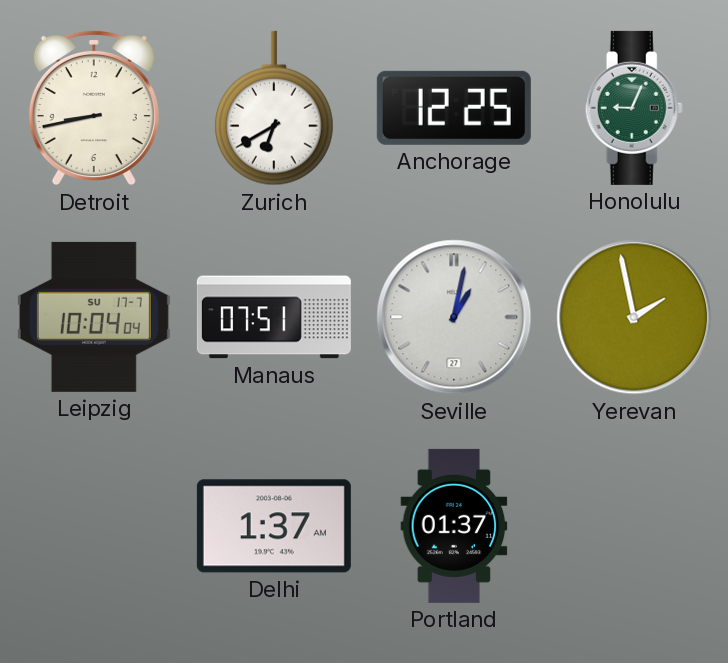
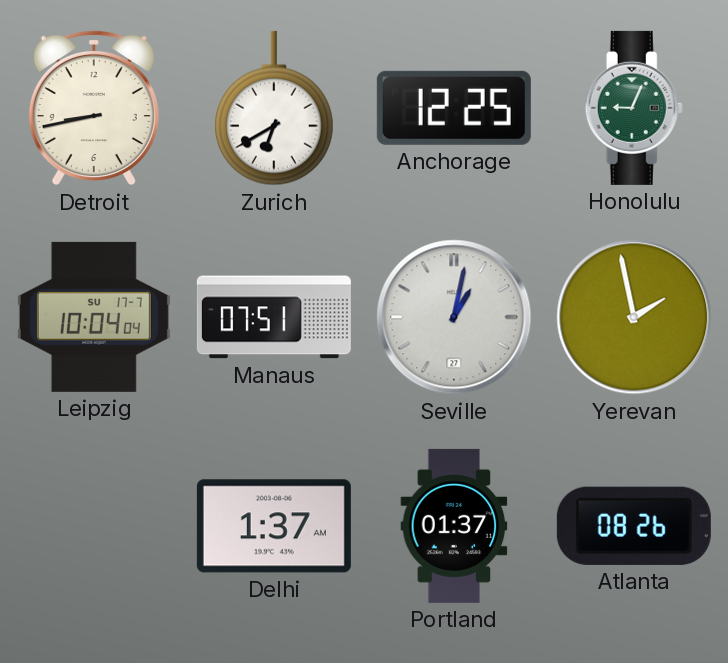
Atlanta: none -> 08:26
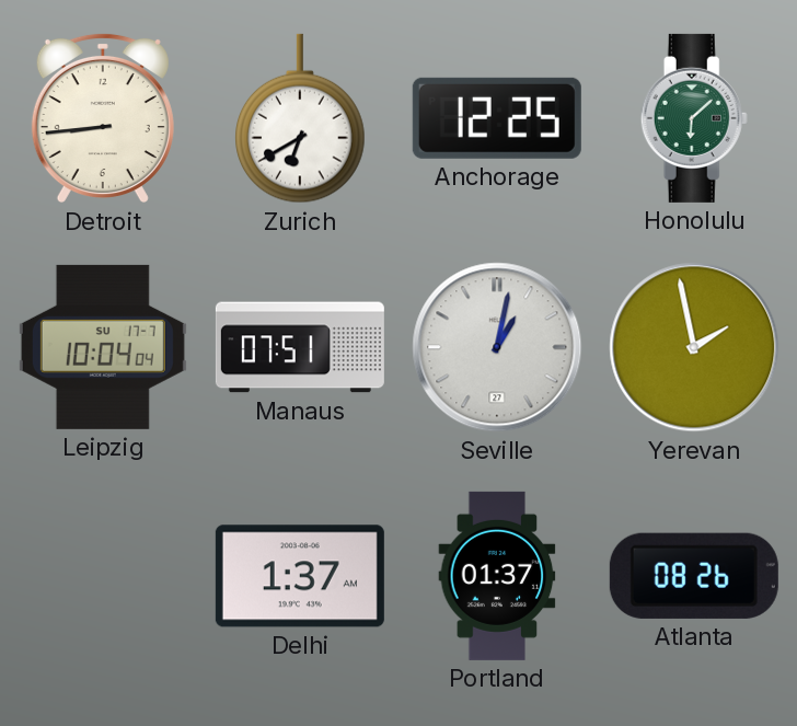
Detroit: 8:43 -> 8:44
Honolulu: 9:04 -> 6:08
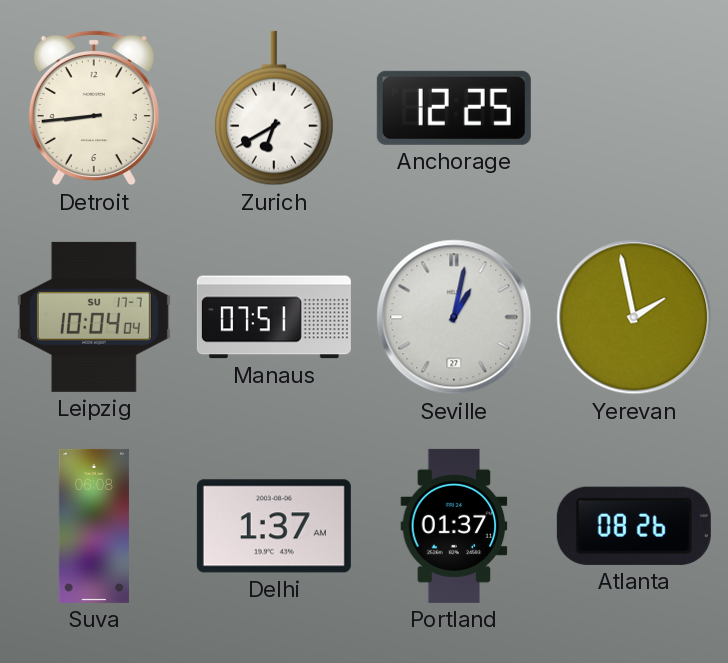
Honolulu: 6:08 -> none
Suva: none -> 06:08
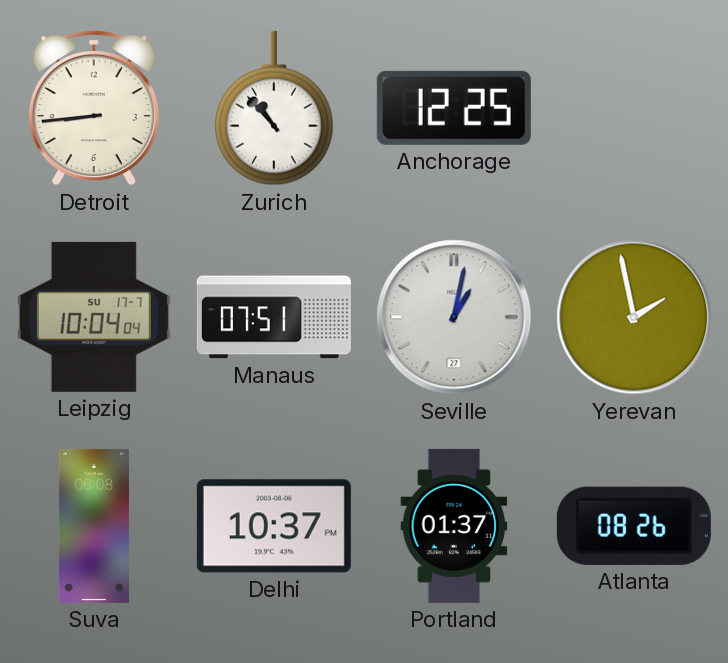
Zurich: 6:40 -> 10:53
Delhi: 1:37 -> 10:37
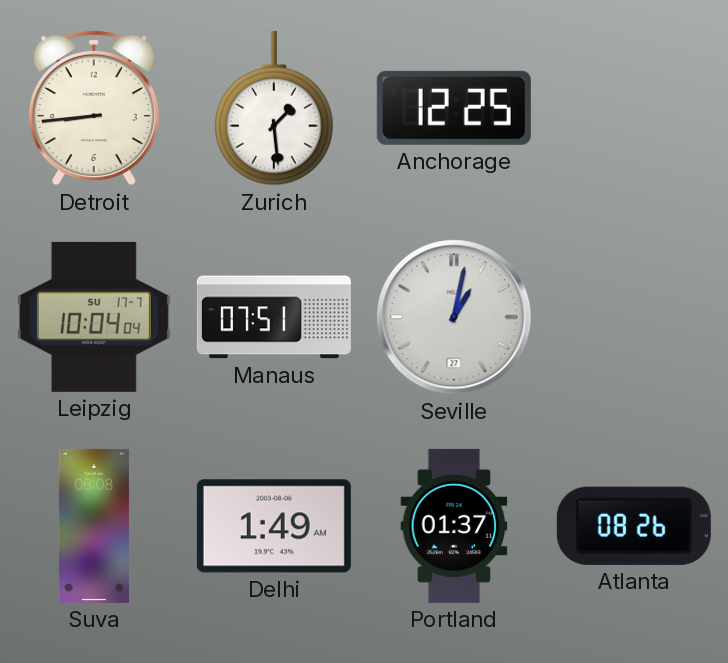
Zurich: 10:53 -> 1:29
Yerevan: 1:58 -> none
Delhi: 10:37 -> 1:49
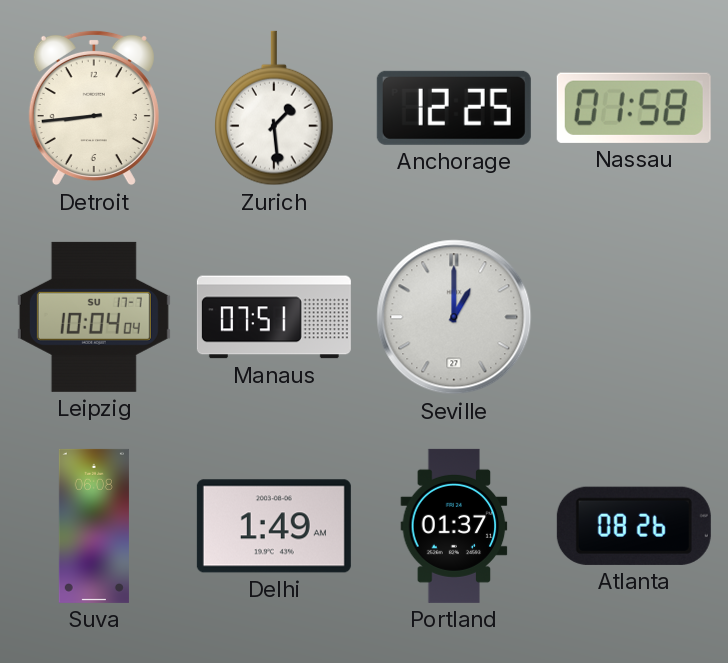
Nassau: none -> 01:58
Seville: 1:02 -> 1:00
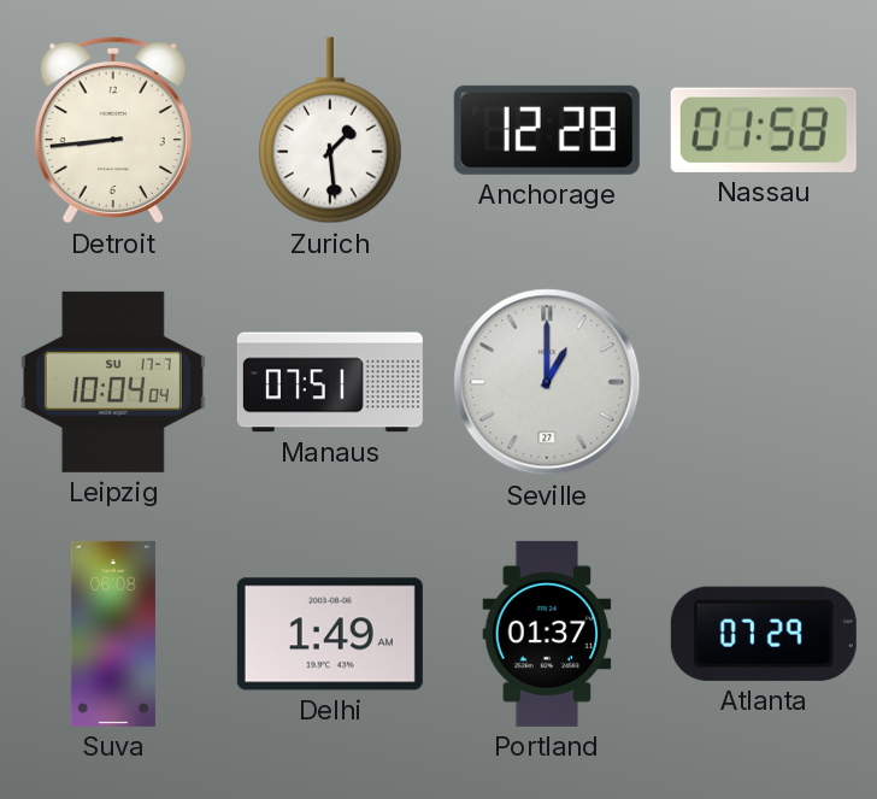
Anchorage: 12:25 -> 12:28
Atlanta: 08:26 -> 07:29
